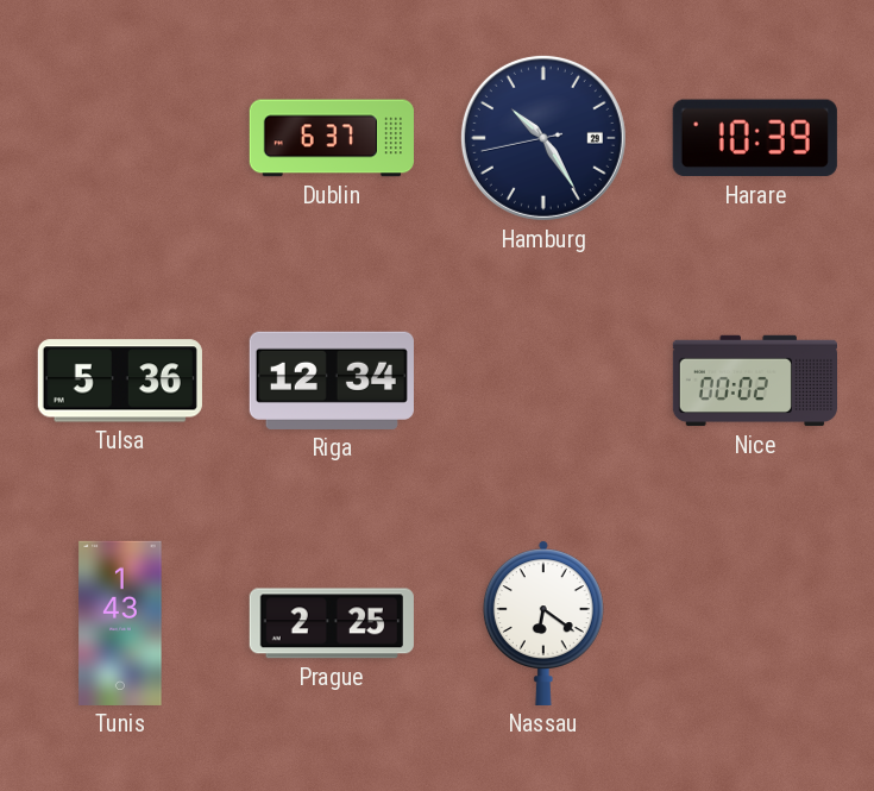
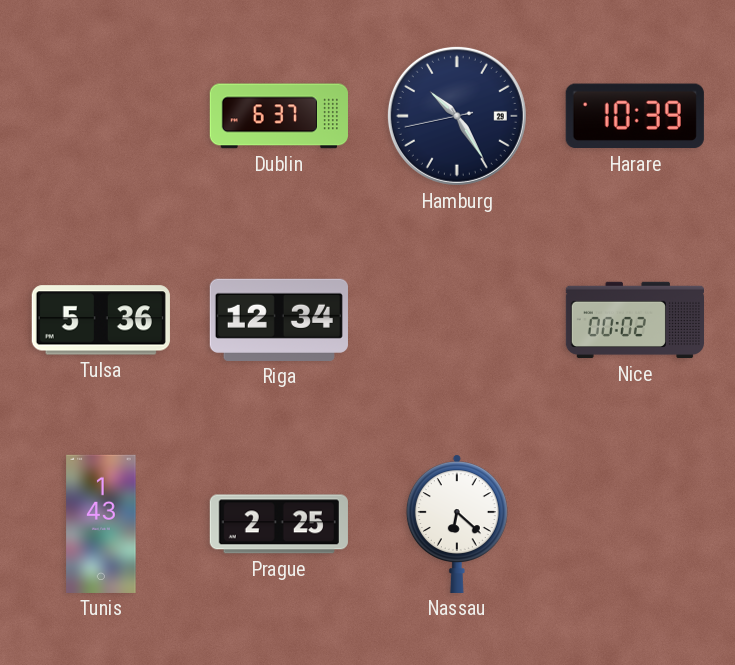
Nassau: 6:21 -> 6:22
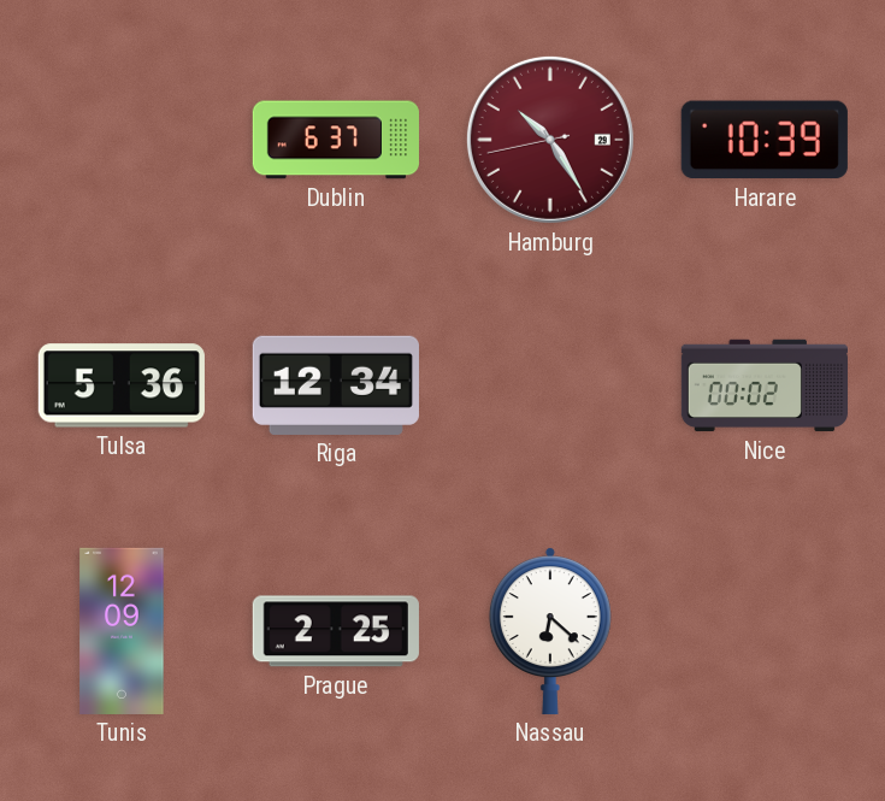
Hamburg dial: navy -> burgundy
Tunis: 1:43 -> 12:09
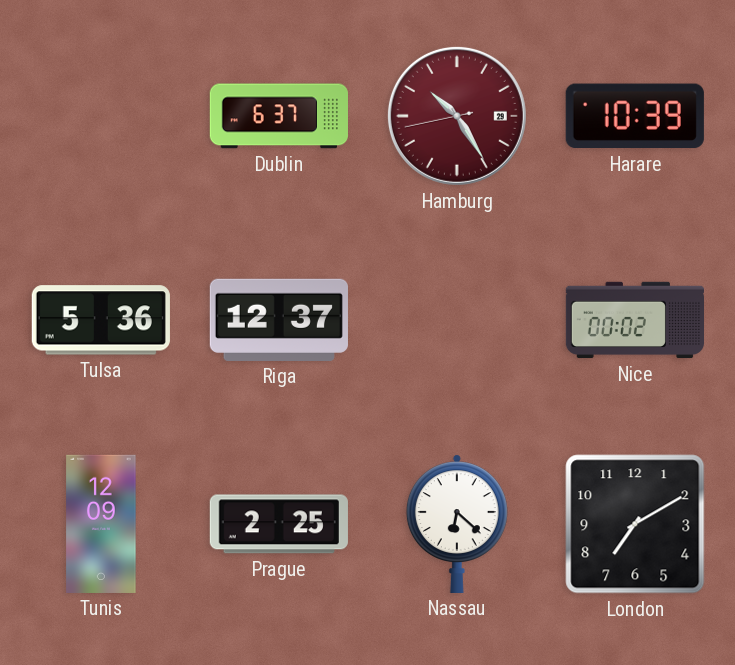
Riga: 12:34 -> 12:37
London: none -> 7:10
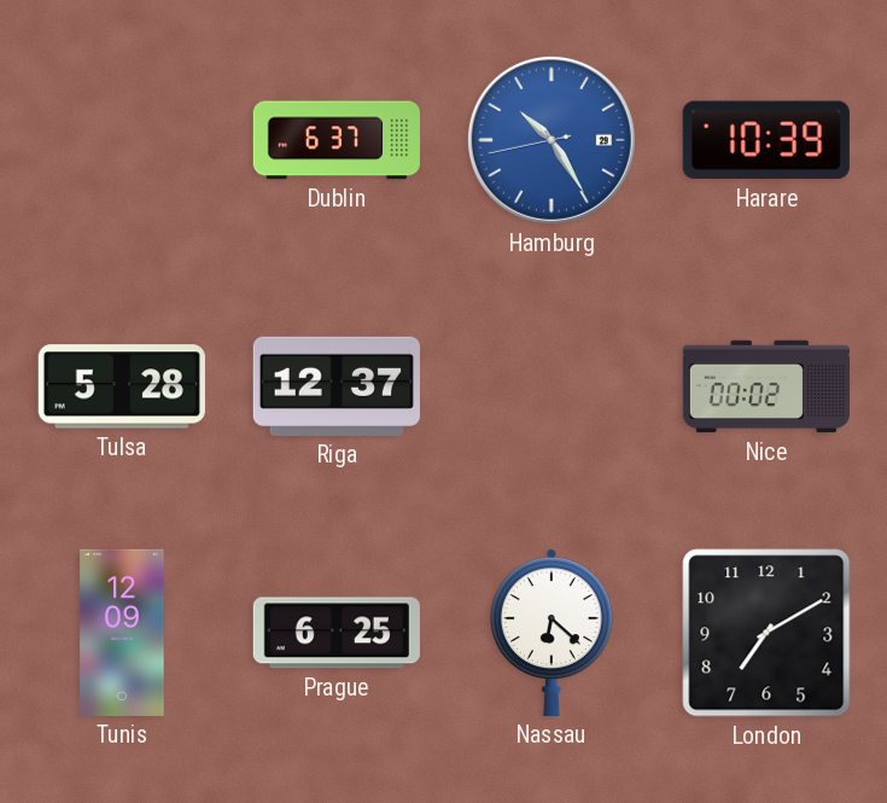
Hamburg dial: burgundy -> blue
Tulsa: 5:36 -> 5:28
Prague: 2:25 -> 6:25
